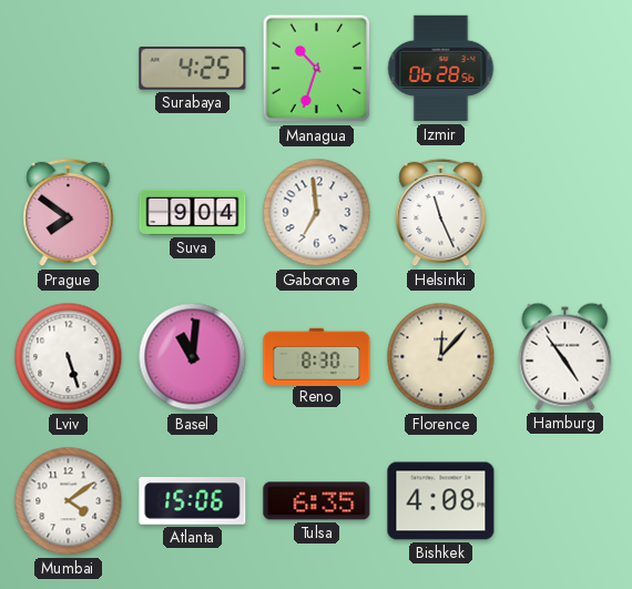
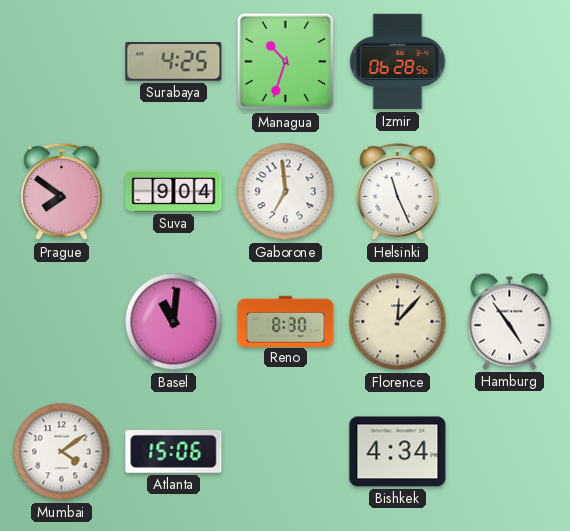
Lviv: 5:27 -> none
Tulsa: 6:35 -> none
Bishkek: 4:08 -> 4:34
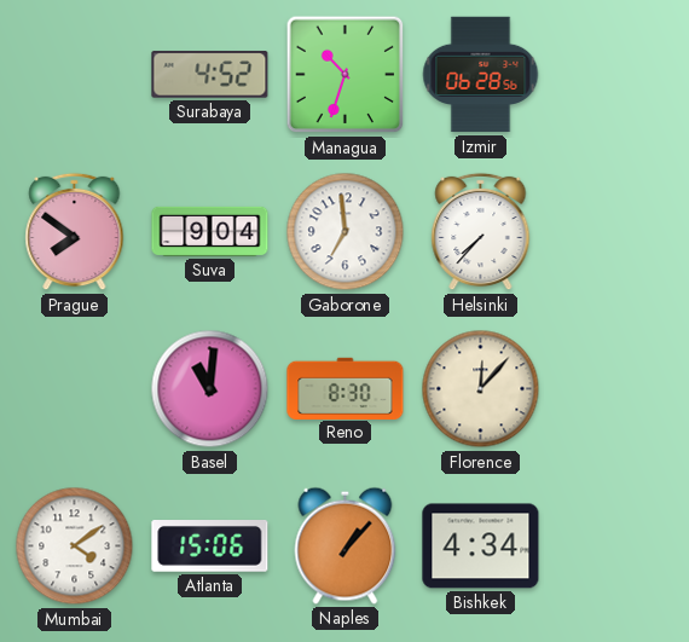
Surabaya: 4:25 -> 4:52
Helsinki: 11:26 -> 7:37
Hamburg: 4:54 -> none
Naples: none -> 1:07
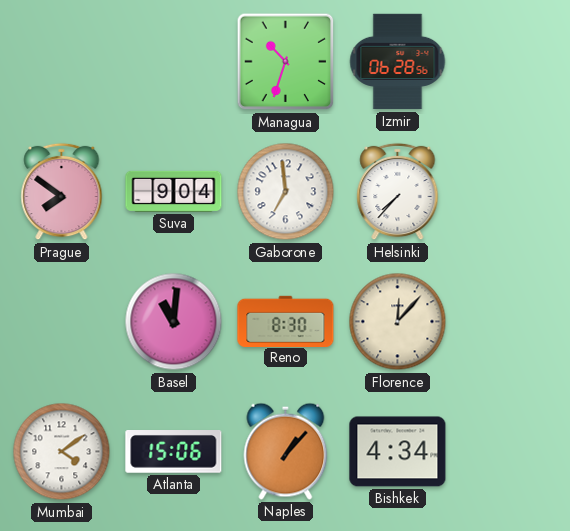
Surabaya: 4:52 -> none
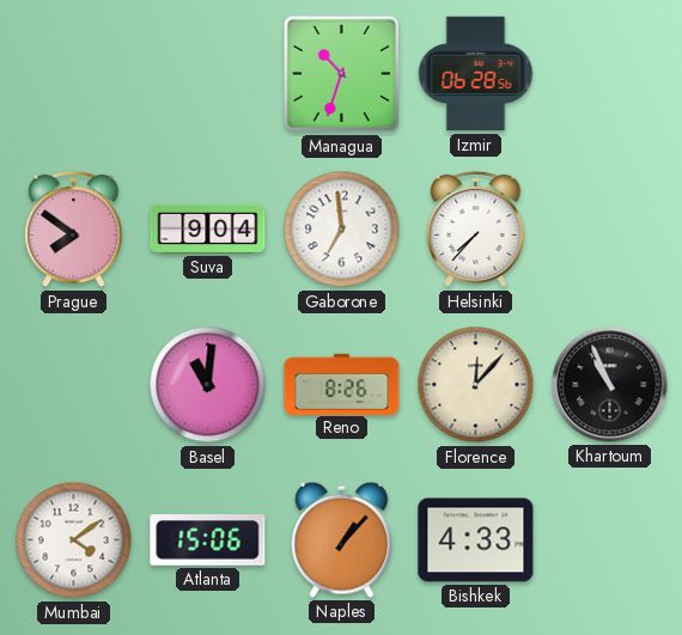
Reno: 8:30 -> 8:26
Khartoum: none -> 10:56
Bishkek: 4:34 -> 4:33
